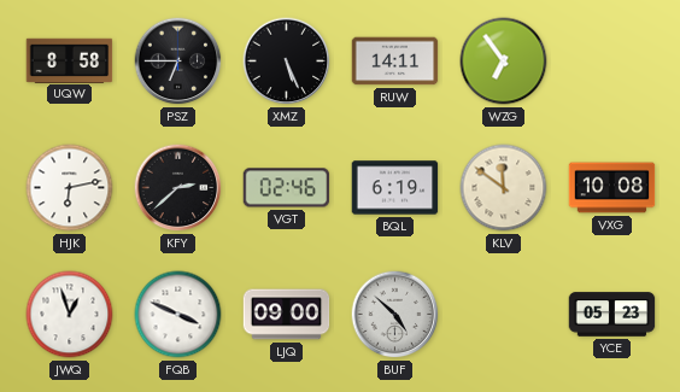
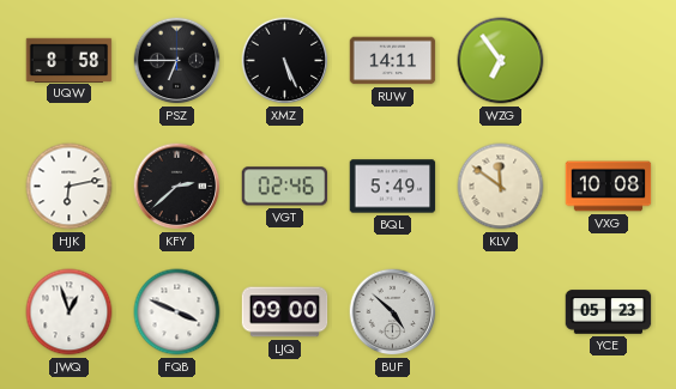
BQL: 6:19 -> 5:49
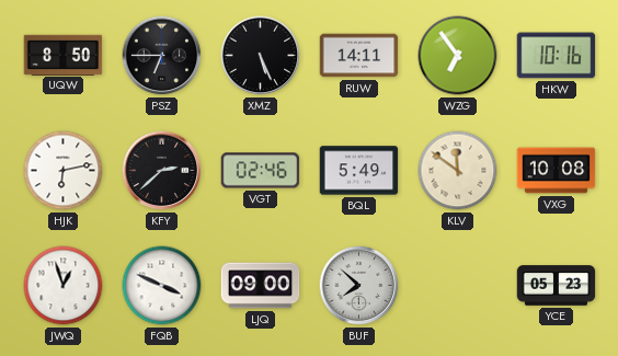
UQW: 8:58 -> 8:50
HKW: none -> 10:16
BUF: 4:52 -> 7:52
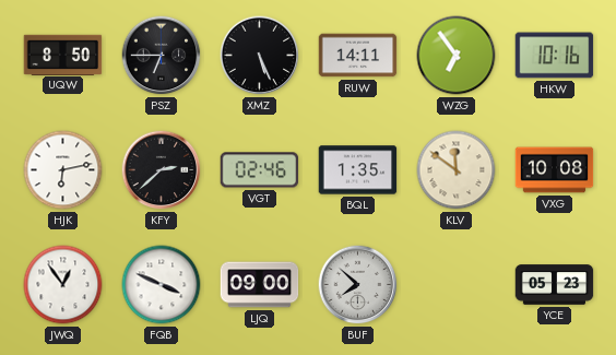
BQL: 5:49 -> 1:35
JWQ: 12:57 -> 12:54
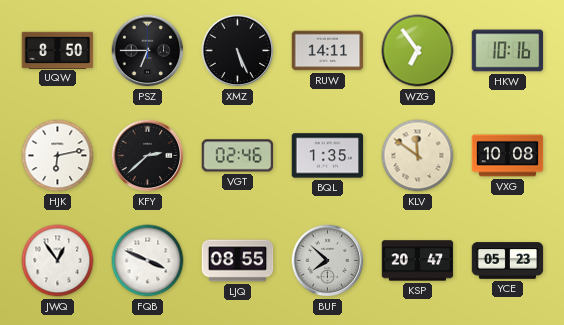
LJQ: 09:00 -> 08:55
KSP: none -> 20:47
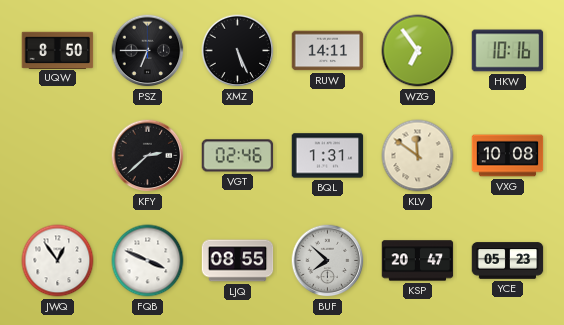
HJK: 6:13 -> none
BQL: 1:35 -> 1:31
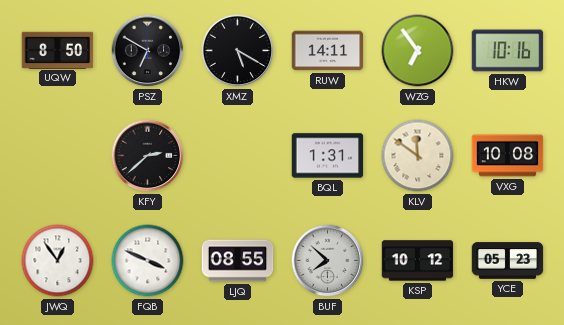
PSZ: 6:45 -> 6:50
XMZ: 5:26 -> 5:20
VGT: 02:46 -> none
KSP: 20:47 -> 10:12
